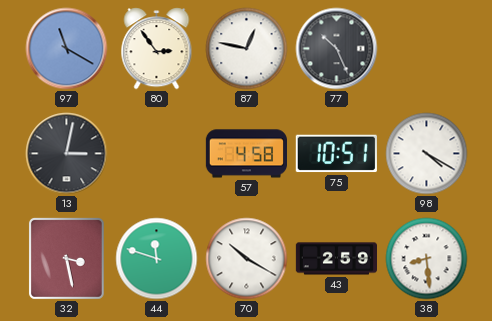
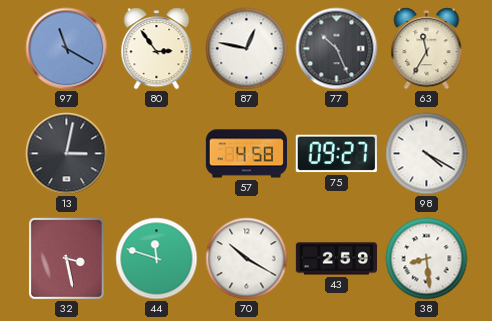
63: none -> 11:35
75: 10:51 -> 09:27
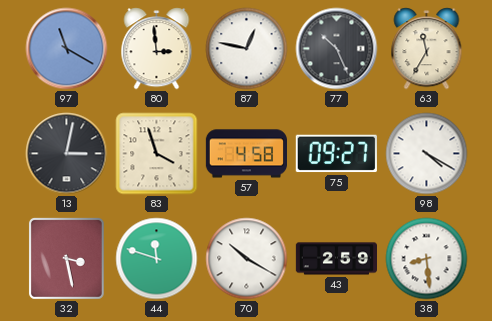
80: 2:54 -> 2:59
83: none -> 3:57
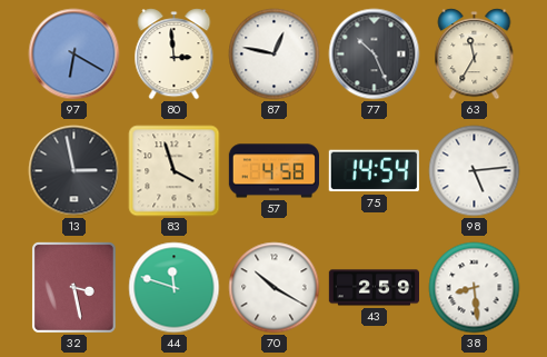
97: 11:20 -> 6:20
13: 3:02 -> 2:58
75: 09:27 -> 14:54
98: 4:20 -> 5:14
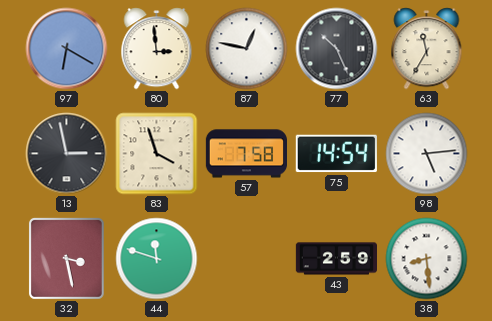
57: 4:58 -> 7:58
70: 10:20 -> none
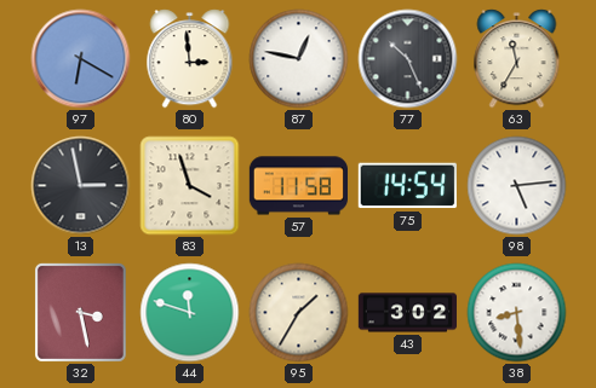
57: 7:58 -> 11:58
95: none -> 1:35
43: 2:59 -> 3:02
